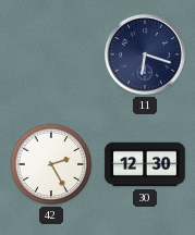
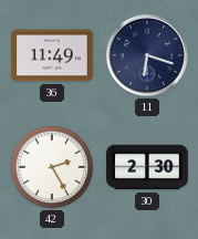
36: none -> 11:49
30: 12:30 -> 2:30
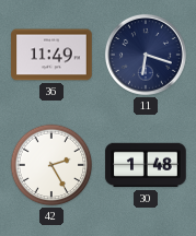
30: 2:30 -> 1:48
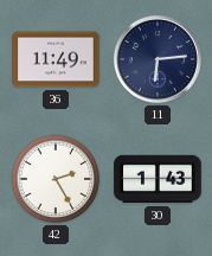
11: 6:18 -> 6:14
30: 1:48 -> 1:43
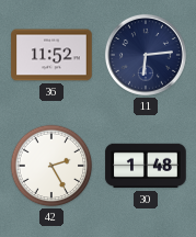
36: 11:49 -> 11:52
30: 1:43 -> 1:48
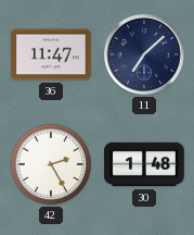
36: 11:52 -> 11:47
11: 6:14 -> 7:08
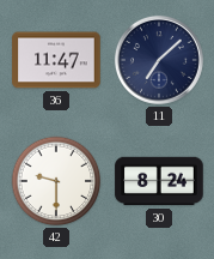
42: 2:25 -> 9:30
30: 1:48 -> 8:24
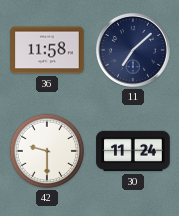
36: 11:47 -> 11:58
30: 8:24 -> 11:24
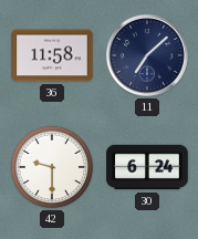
30: 11:24 -> 6:24
